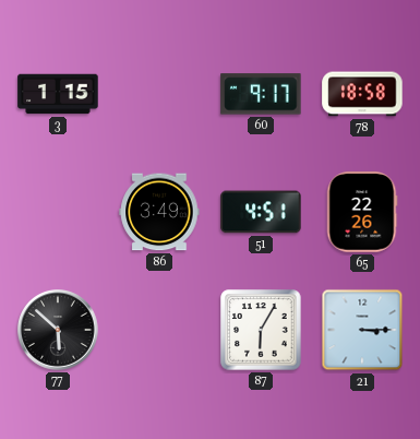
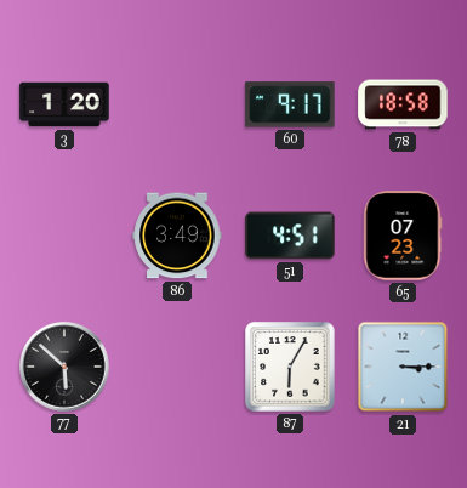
3: 1:15 -> 1:20
65: 22:26 -> 07:23
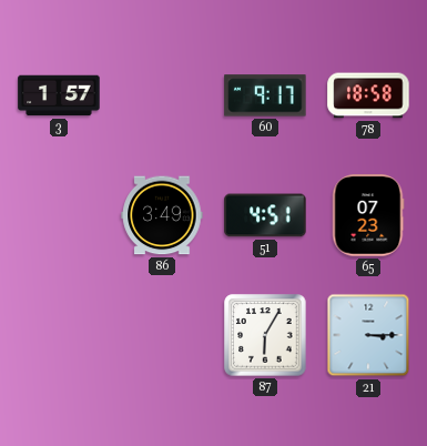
3: 1:20 -> 1:57
77: 5:52 -> none
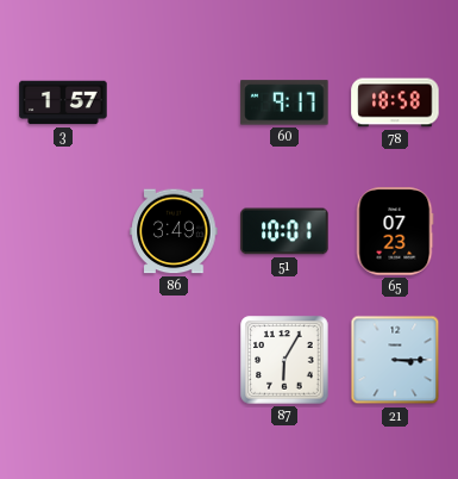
51: 4:51 -> 10:01
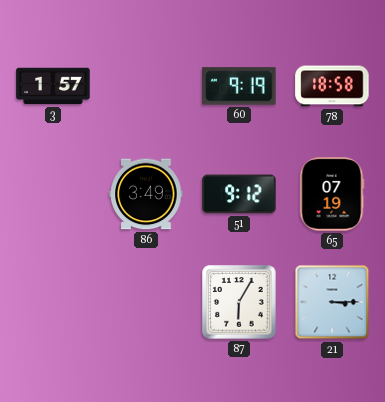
60: 9:17 -> 9:19
51: 10:01 -> 9:12
65: 07:23 -> 07:19
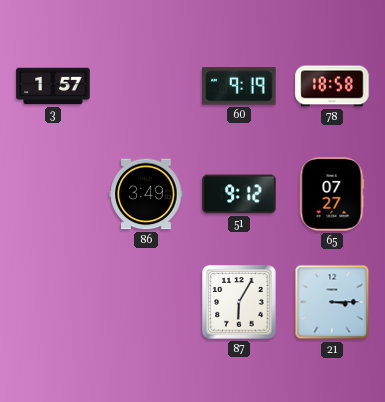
65: 07:19 -> 07:27
